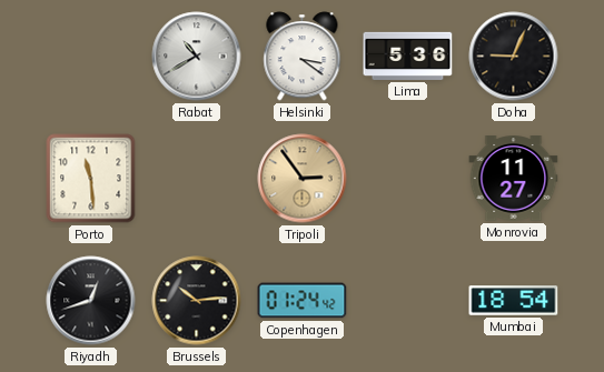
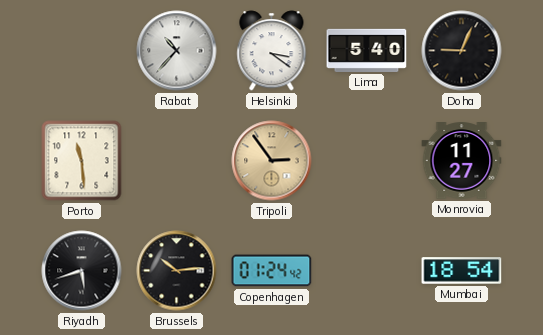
Rabat: 10:40 -> 10:37
Lima: 5:36 -> 5:40
Riyadh: 12:42 -> 5:42
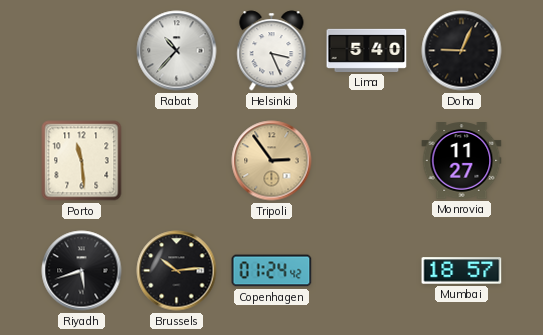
Helsinki: 3:21 -> 3:26
Mumbai: 18:54 -> 18:57
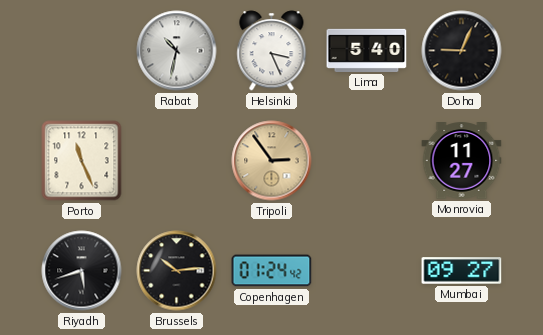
Rabat: 10:37 -> 10:32
Porto: 11:29 -> 11:26
Mumbai: 18:57 -> 09:27
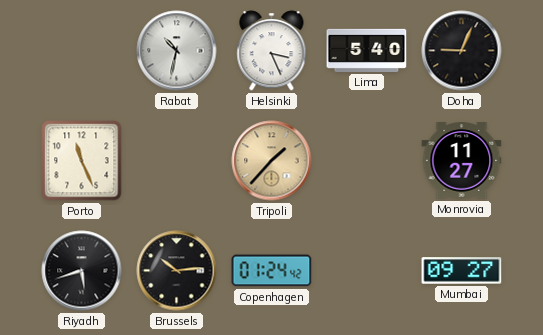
Tripoli: 2:54 -> 1:37
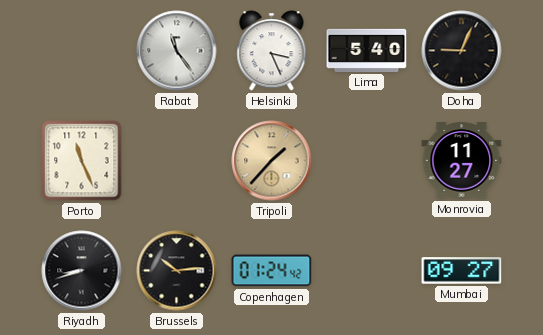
Rabat: 10:32 -> 11:24
Riyadh: 5:42 -> 8:42
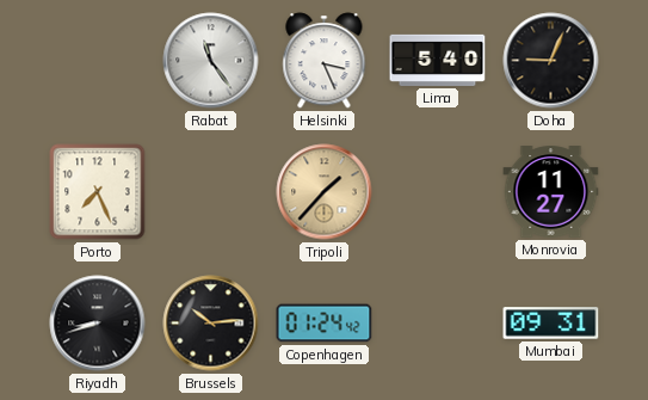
Porto: 11:26 -> 7:26
Mumbai: 09:27 -> 09:31
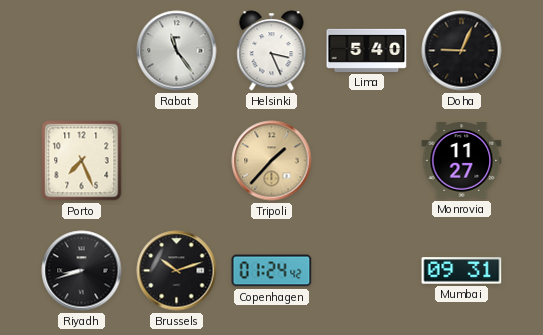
Brussels: 10:14 -> 10:12
